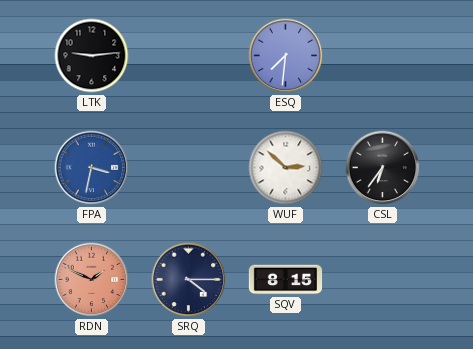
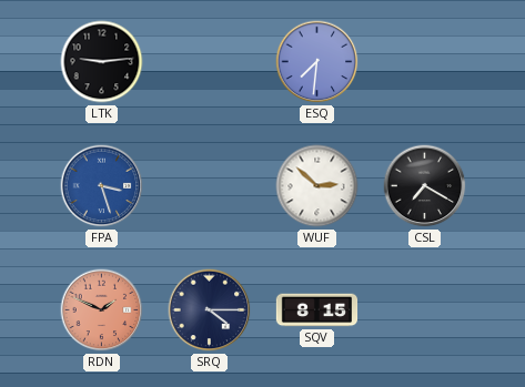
FPA: 3:32 -> 3:27
CSL: 6:36 -> 7:20
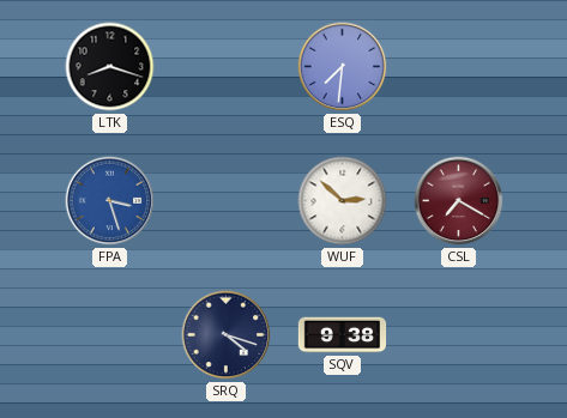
LTK: 9:14 -> 8:18
CSL dial: black -> burgundy
RDN: 1:49 -> none
SRQ: 4:15 -> 4:18
SQV: 8:15 -> 9:38
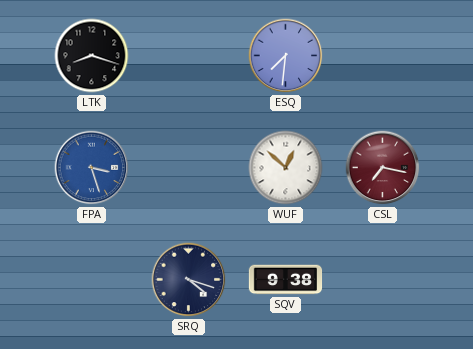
WUF: 2:52 -> 12:52
CSL: 7:20 -> 7:17
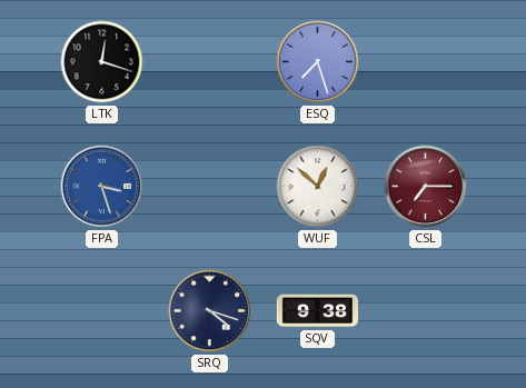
LTK: 8:18 -> 12:18
ESQ: 7:31 -> 7:27
CSL: 7:17 -> 7:15
